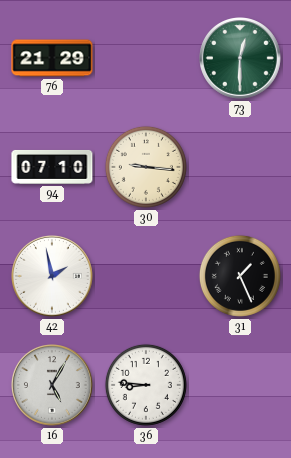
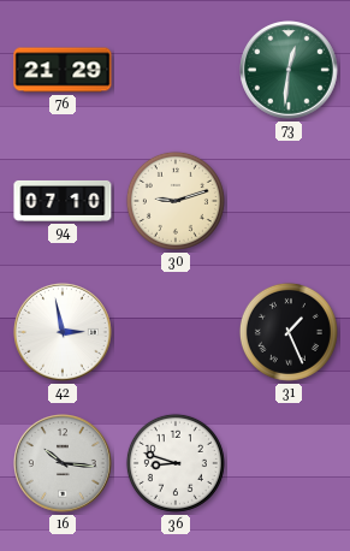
73: 12:30 -> 12:31
30: 9:16 -> 9:12
42: 1:58 -> 2:58
16: 5:05 -> 10:16
36: 8:46 -> 8:48
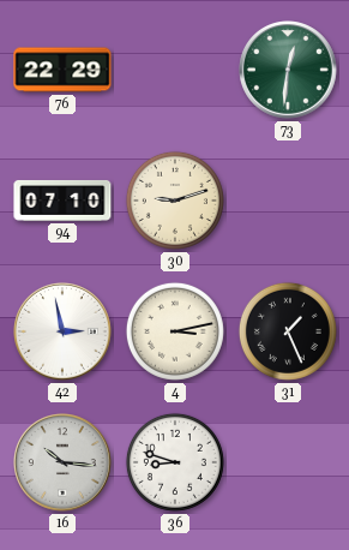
76: 21:29 -> 22:29
4: none -> 3:13
